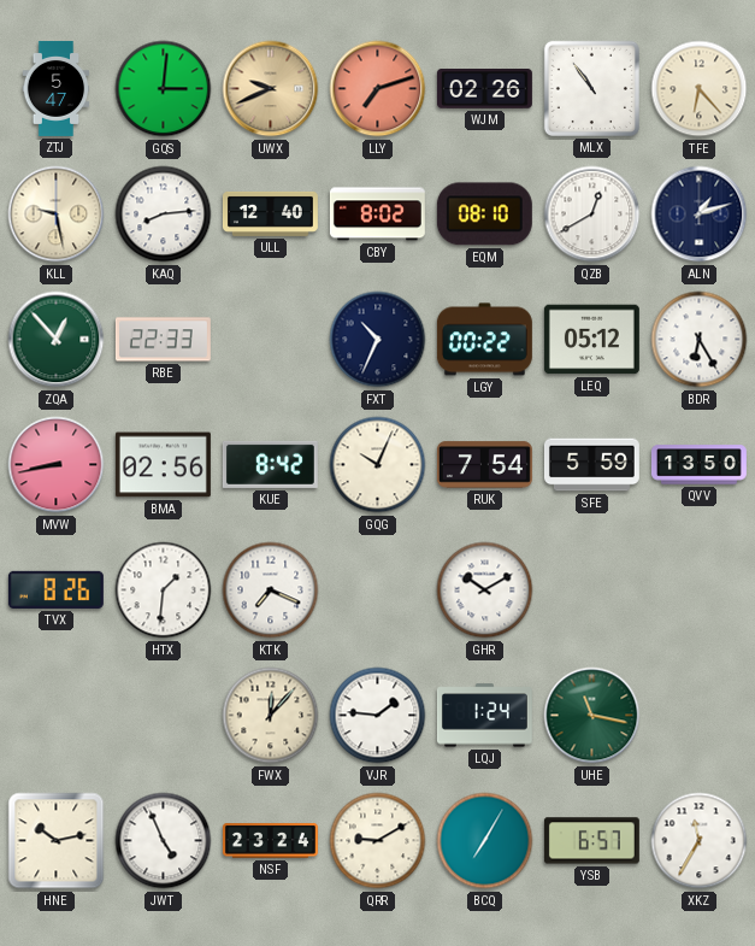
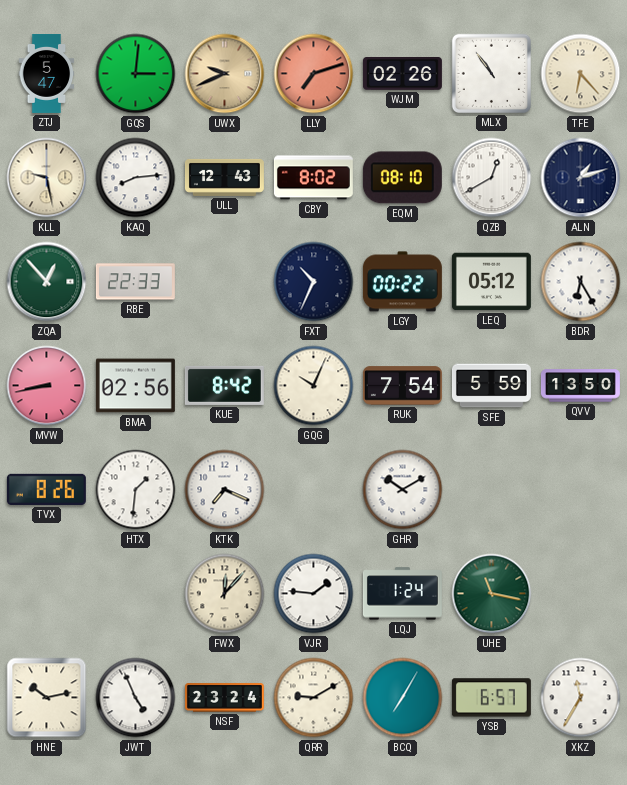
ULL: 12:40 -> 12:43
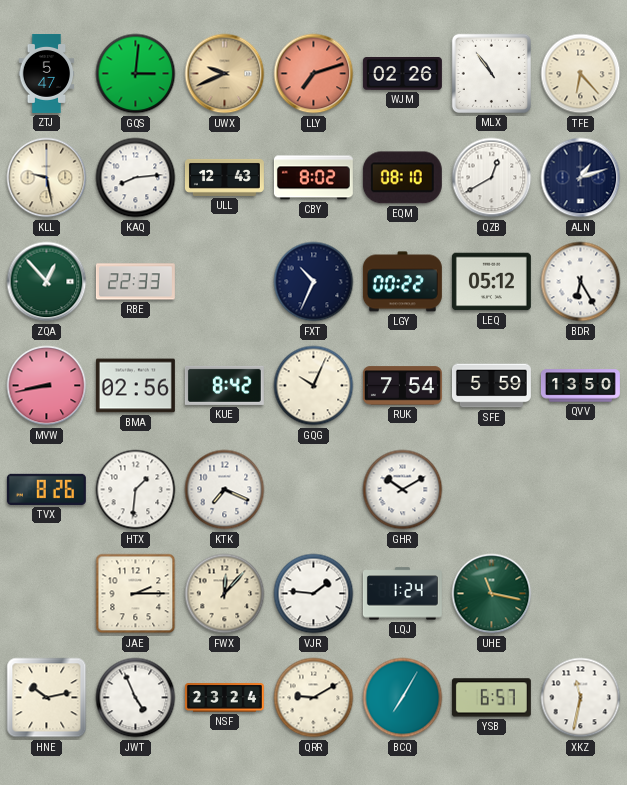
JAE: none -> 2:15
XKZ: 11:35 -> 11:32
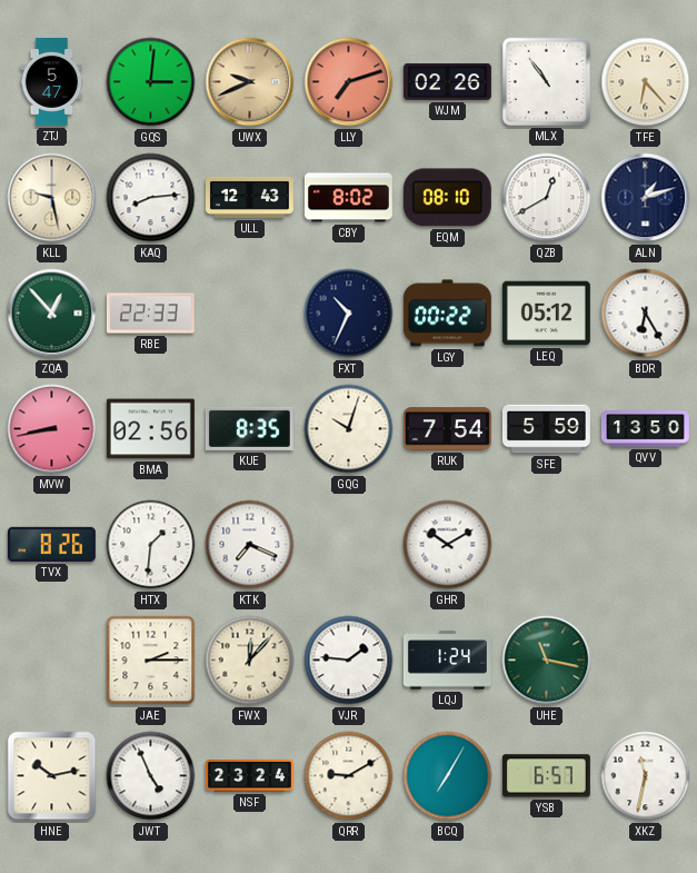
KUE: 8:42 -> 8:35
GQG: 10:04 -> 10:03
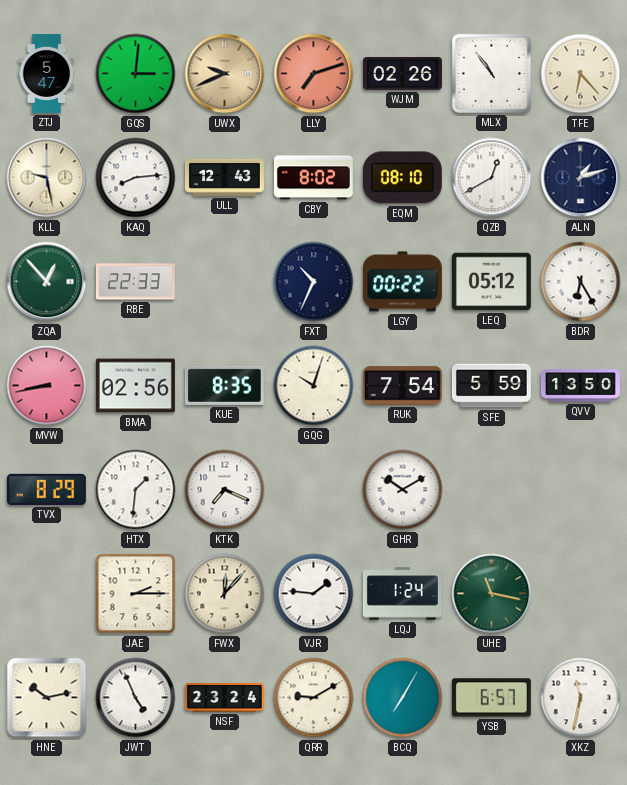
TVX: 8:26 -> 8:29
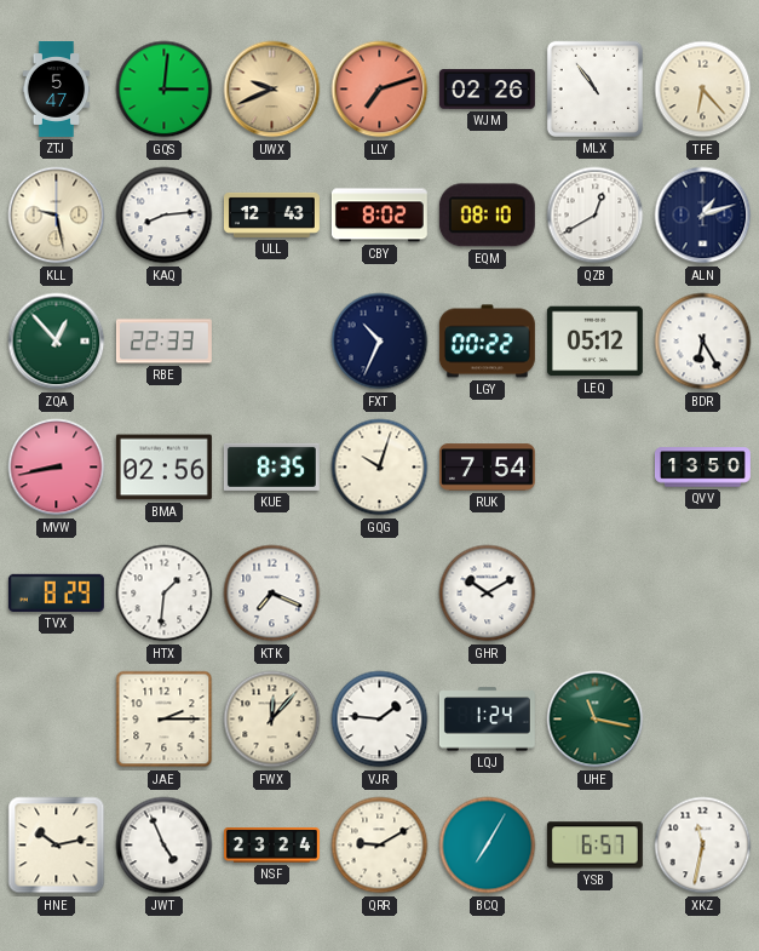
SFE: 5:59 -> none
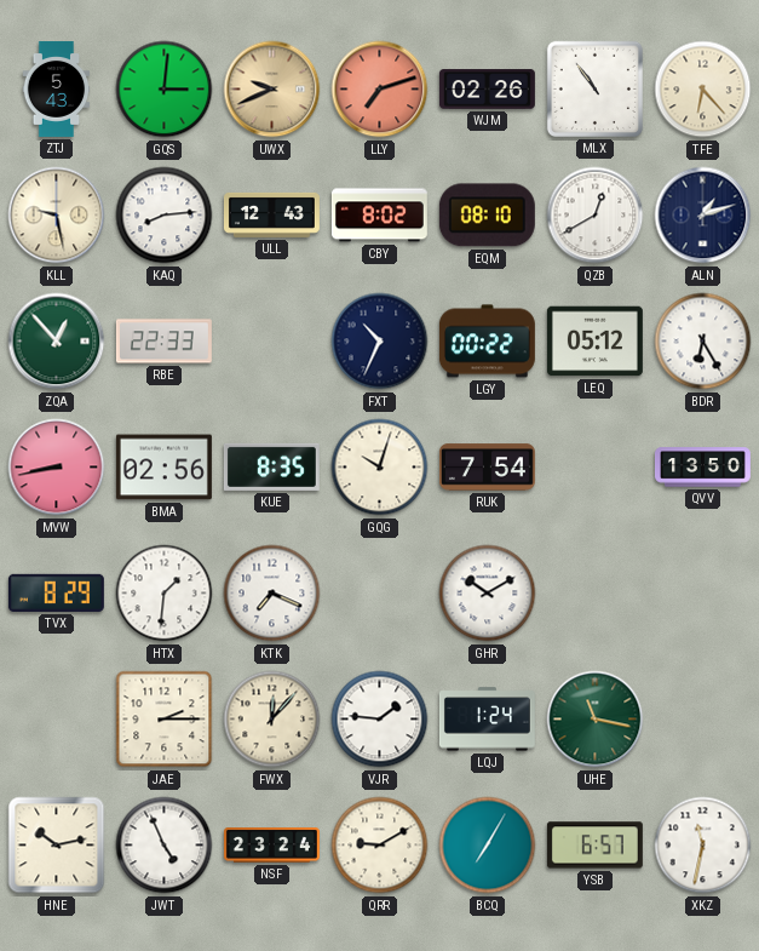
ZTJ: 5:47 -> 5:43
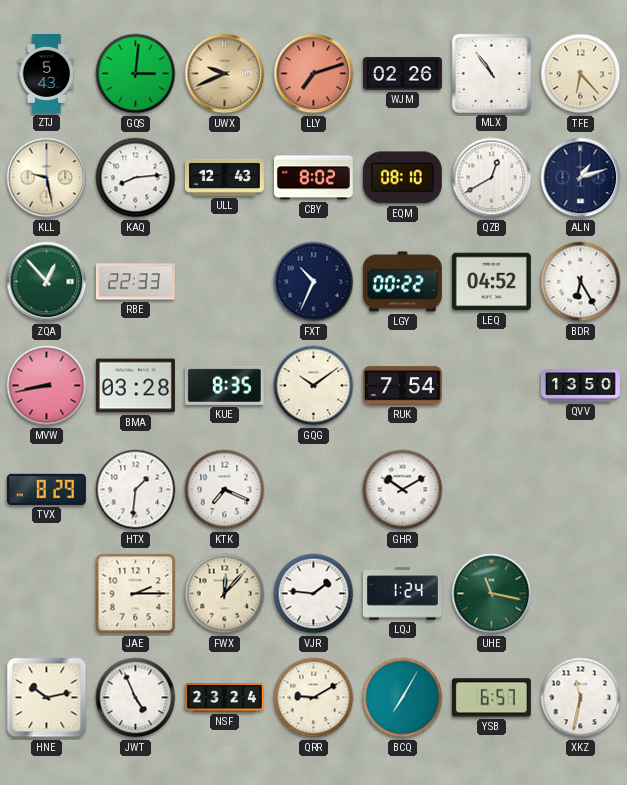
LEQ: 05:12 -> 04:52
BMA: 02:56 -> 03:28
GQG: 10:03 -> 10:09
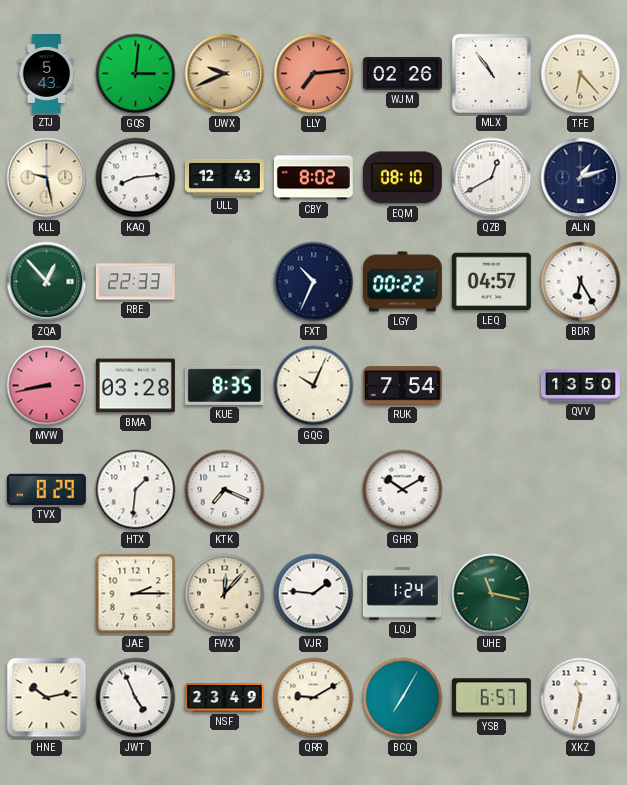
LLY: 7:12 -> 7:14
LEQ: 04:52 -> 04:57
GQG: 10:09 -> 10:04
NSF: 23:24 -> 23:49
